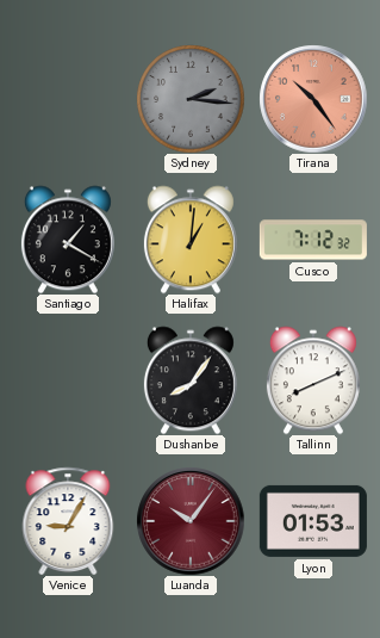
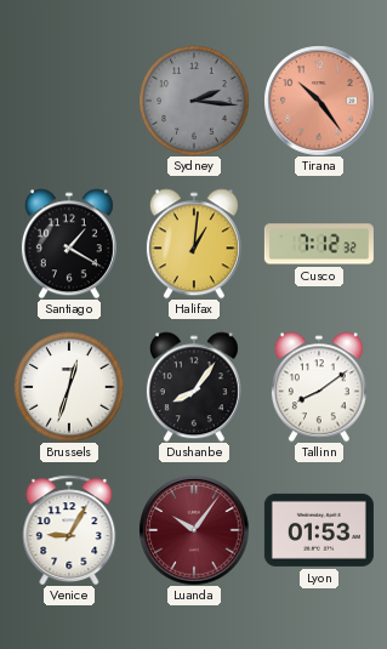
Brussels: none -> 12:33
Tallinn: 8:11 -> 8:09
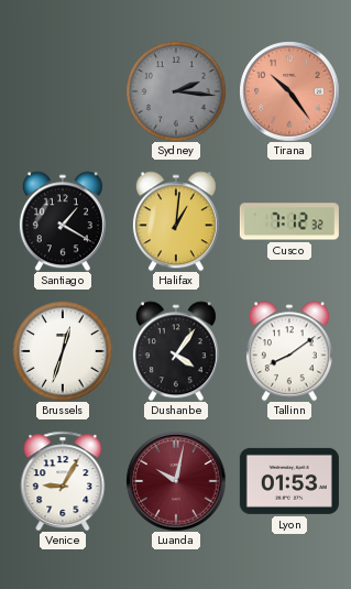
Dushanbe: 8:06 -> 4:06
Luanda: 10:06 -> 10:02
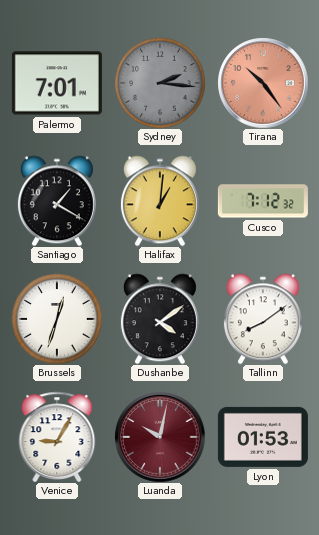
Palermo: none -> 7:01
Dushanbe: 4:06 -> 4:09
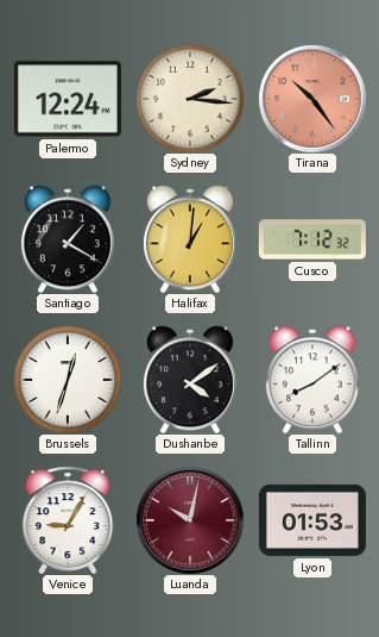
Palermo: 7:01 -> 12:24
Sydney dial: grey -> cream
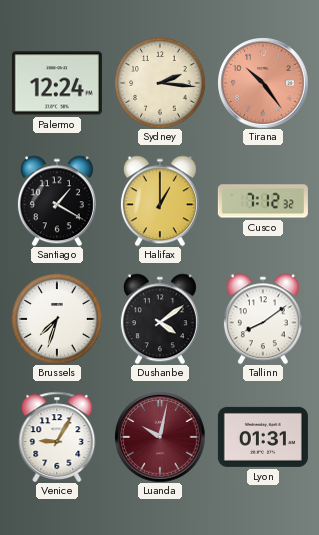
Halifax: 1:01 -> 1:00
Brussels: 12:33 -> 7:33
Lyon: 01:53 -> 01:31
